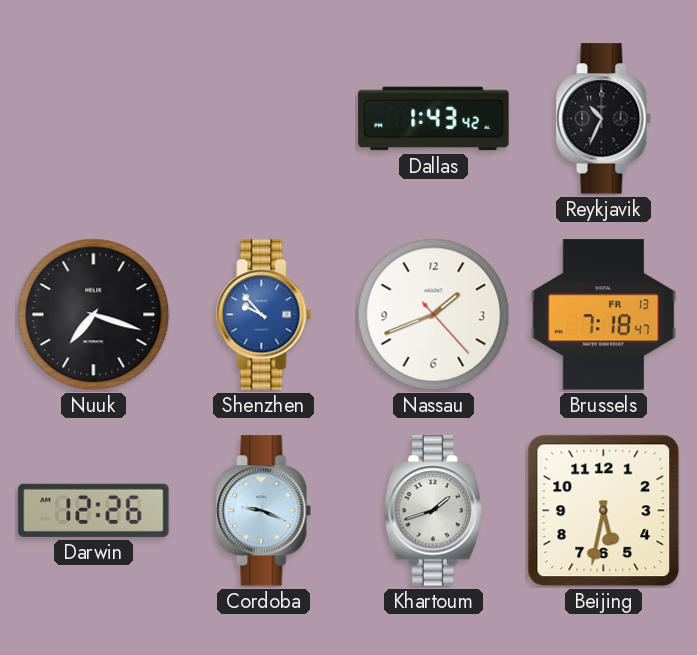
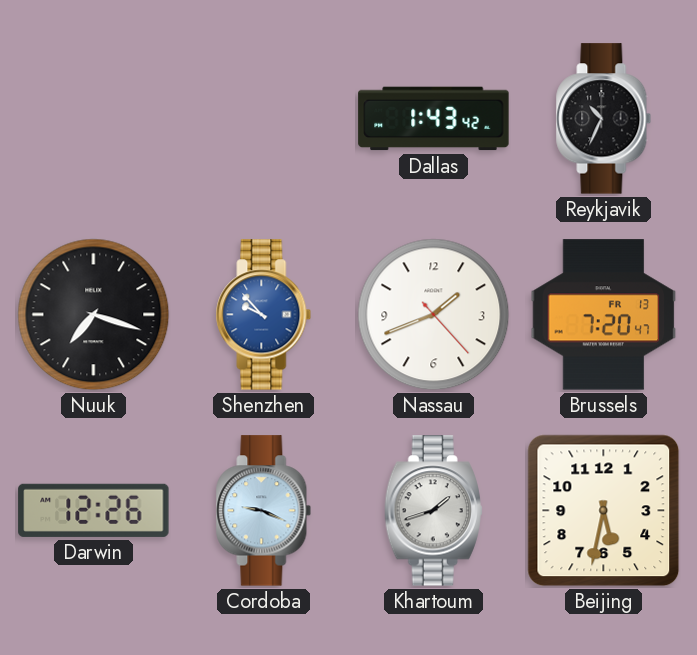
Brussels: 7:18 -> 7:20
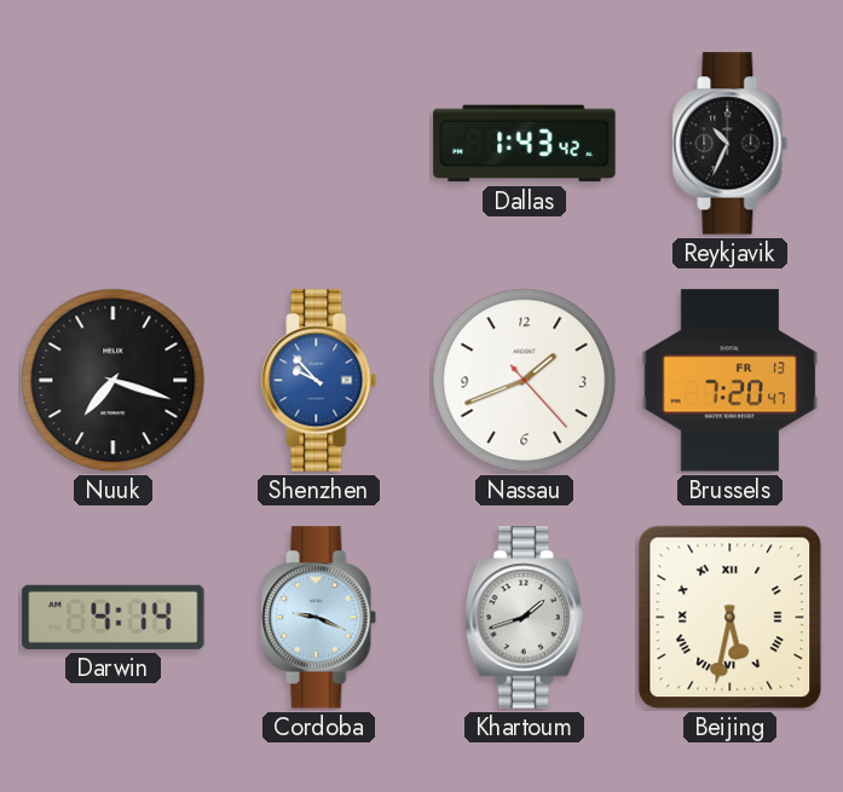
Darwin: 12:26 -> 4:14
Beijing numerals: Arabic -> Roman
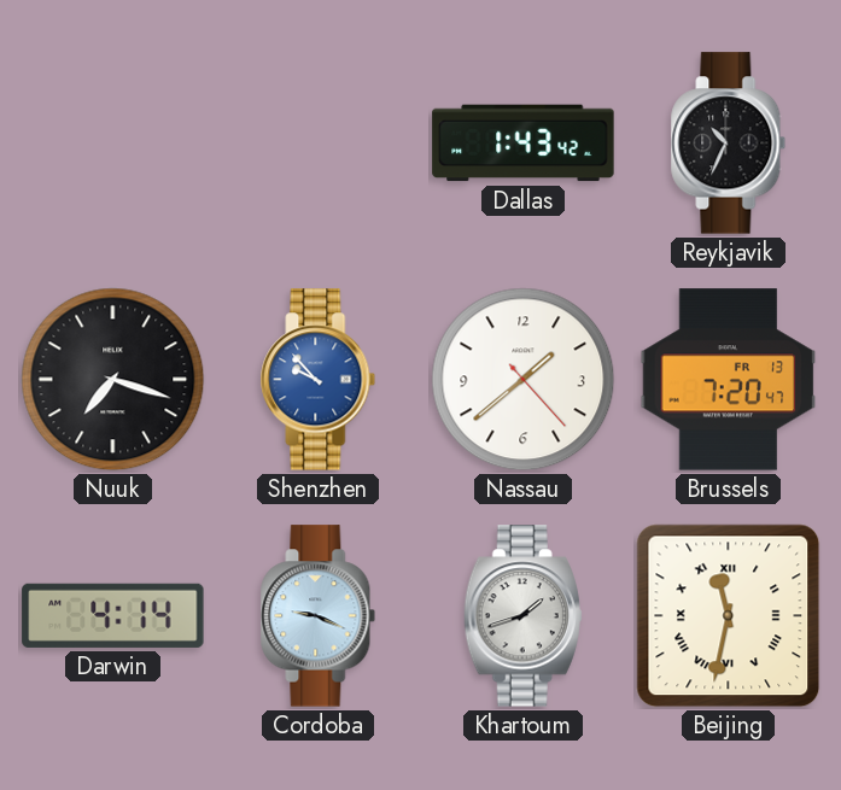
Nassau: 1:41 -> 1:38
Beijing: 5:32 -> 11:32
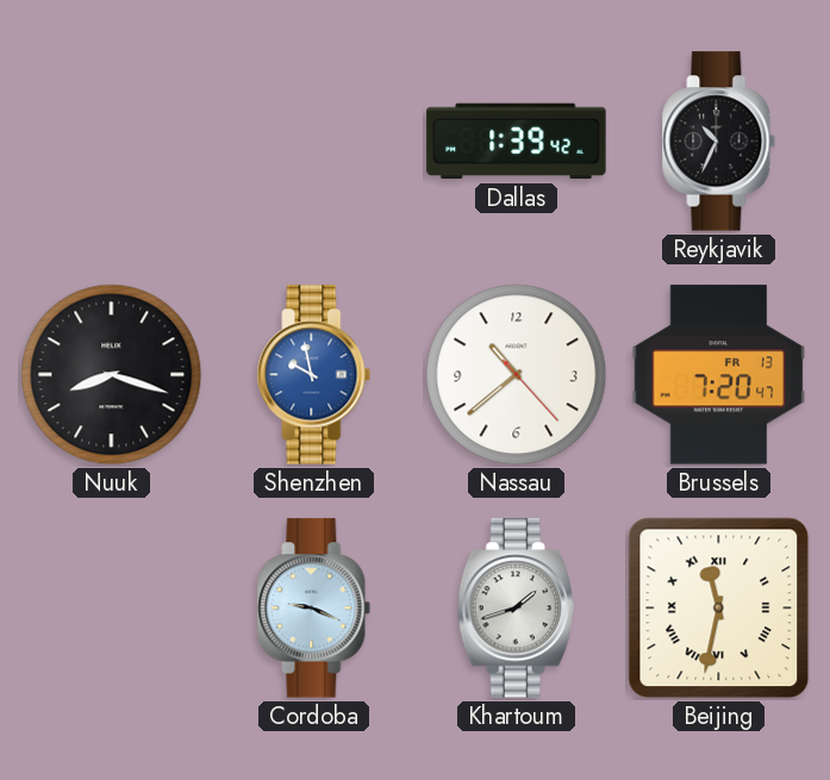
Dallas: 1:43 -> 1:39
Nuuk: 7:18 -> 8:18
Shenzhen: 9:53 -> 9:58
Nassau: 1:38 -> 10:38
Darwin: 4:14 -> none
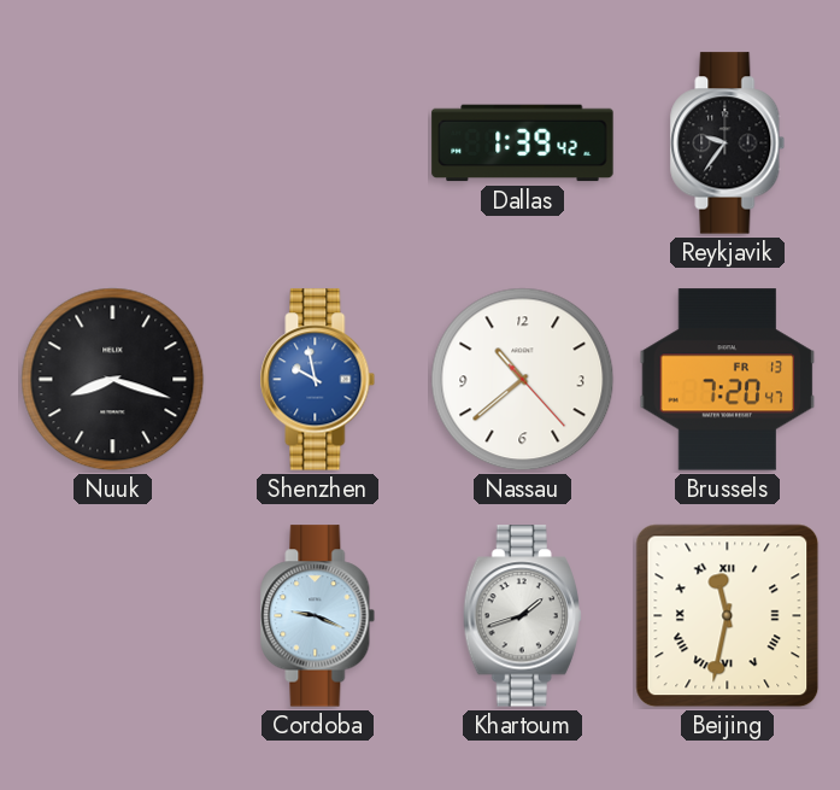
Reykjavik: 10:34 -> 9:36
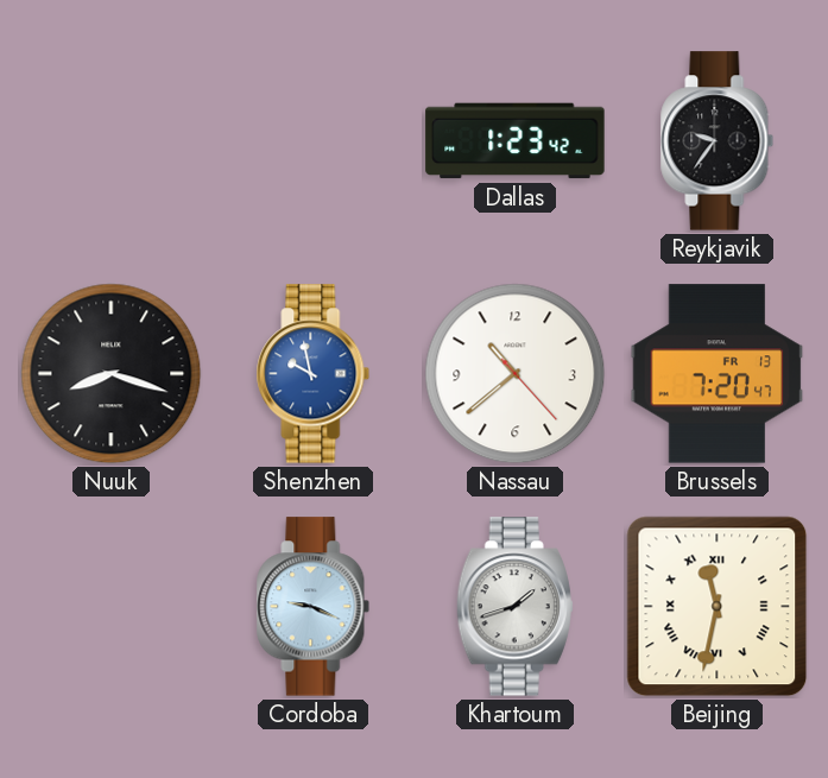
Dallas: 1:39 -> 1:23
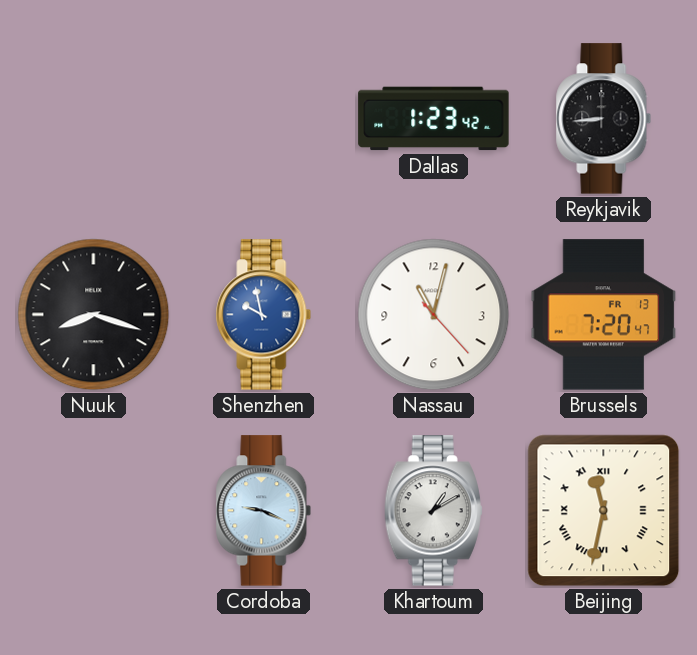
Reykjavik: 9:36 -> 8:44
Nassau: 10:38 -> 11:02
Khartoum: 1:42 -> 1:10
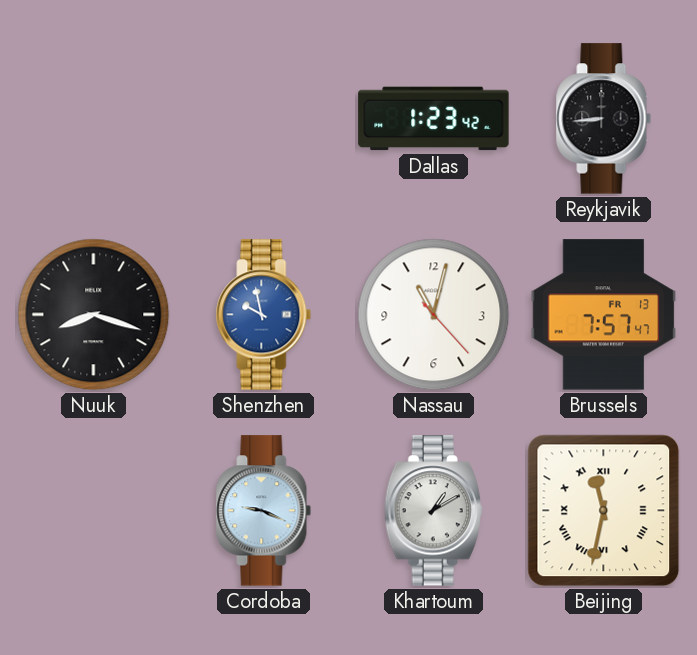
Brussels: 7:20 -> 7:57
